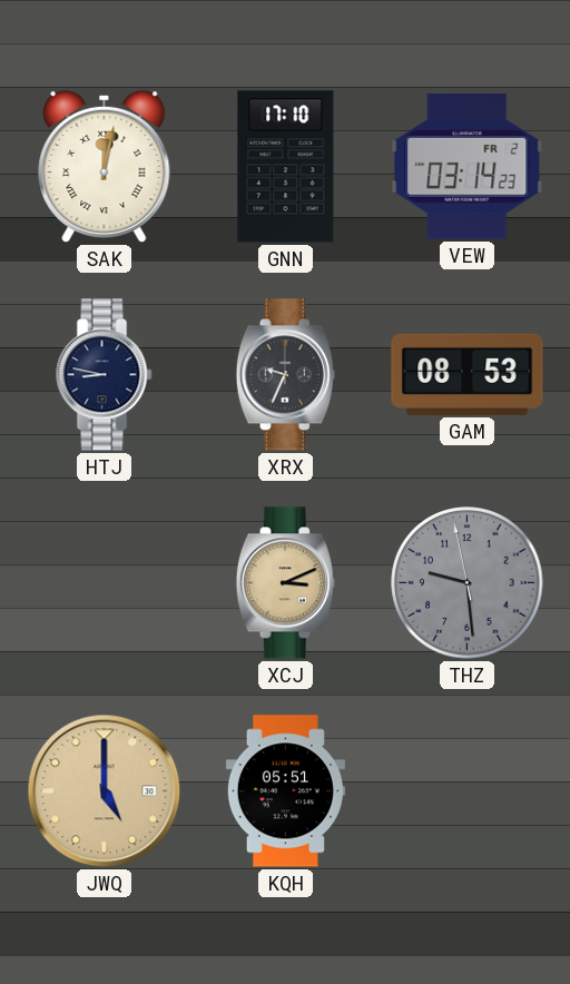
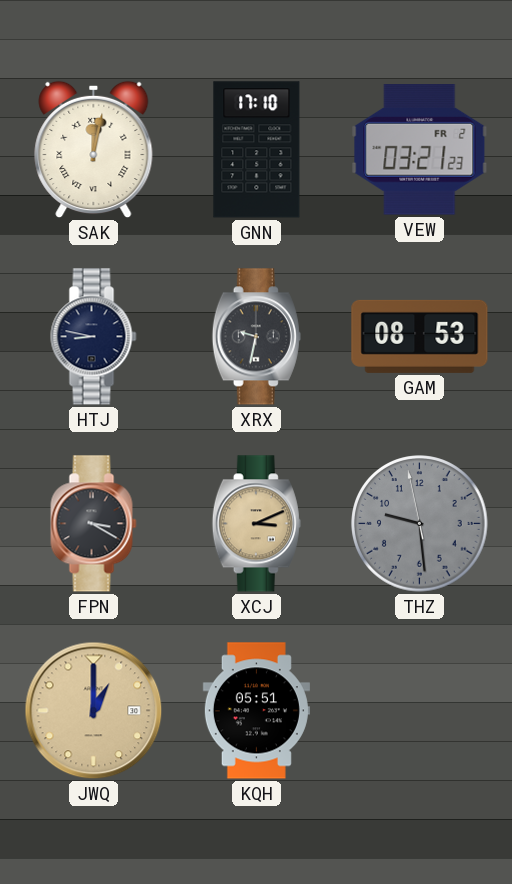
VEW: 03:14 -> 03:21
XRX: 9:34 -> 9:32
FPN: none -> 3:20
JWQ: 5:00 -> 1:00
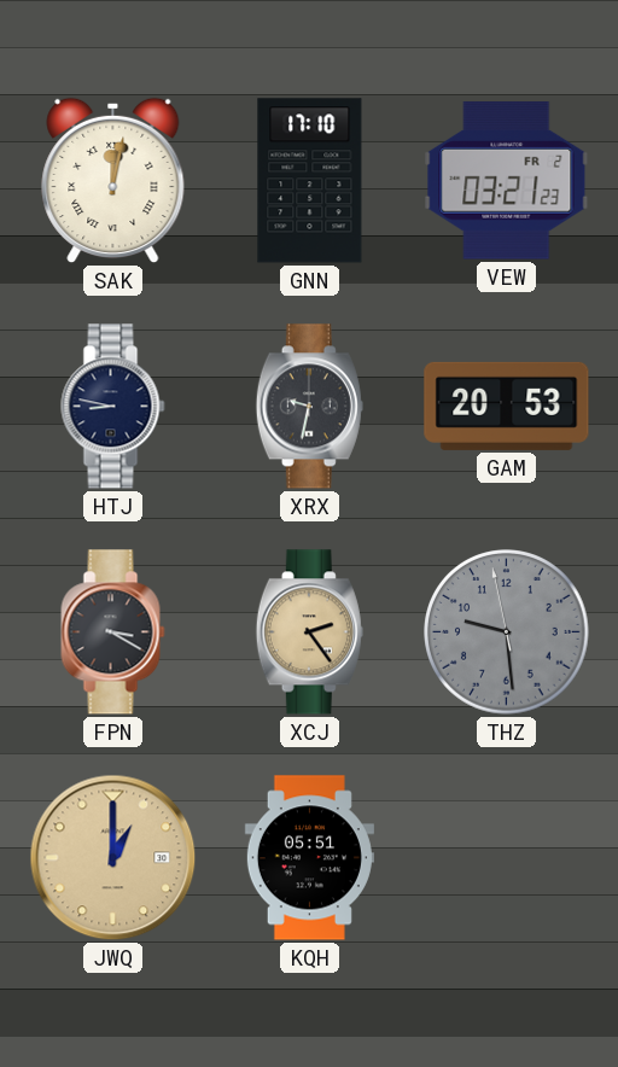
GAM: 08:53 -> 20:53
XCJ: 3:11 -> 2:24
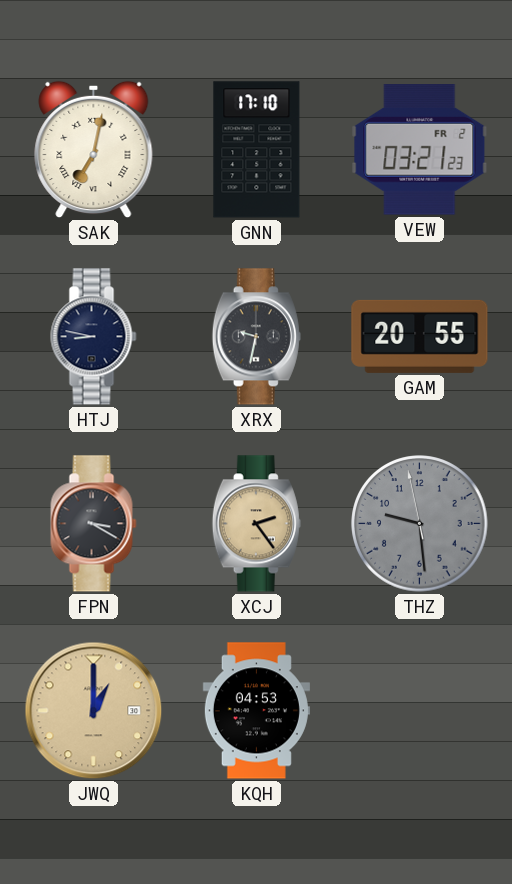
SAK: 12:02 -> 7:02
GAM: 20:53 -> 20:55
KQH: 05:51 -> 04:53
